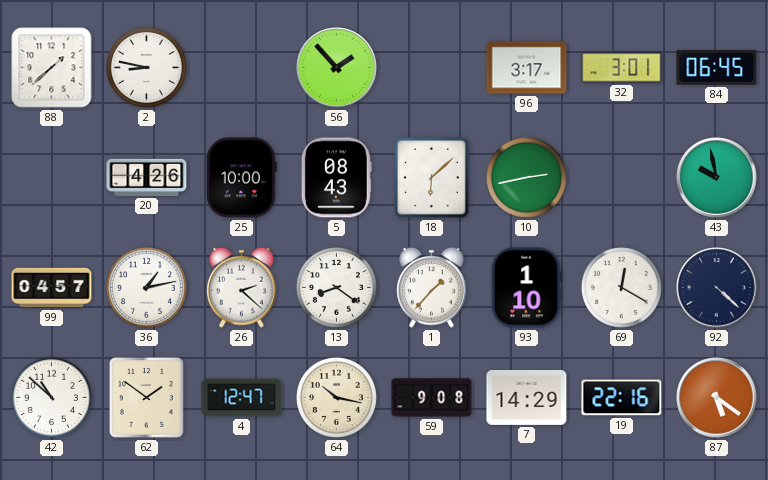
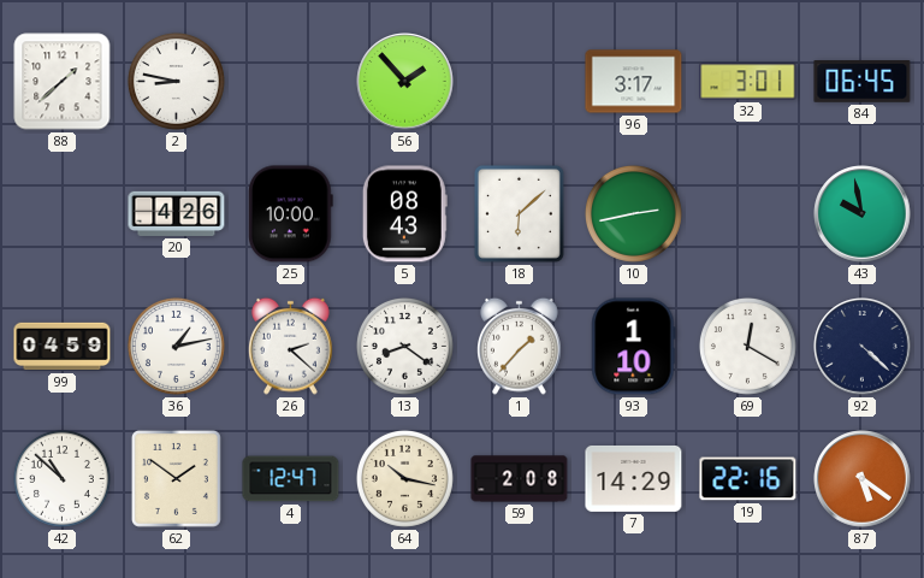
99: 04:57 -> 04:59
59: 9:08 -> 2:08
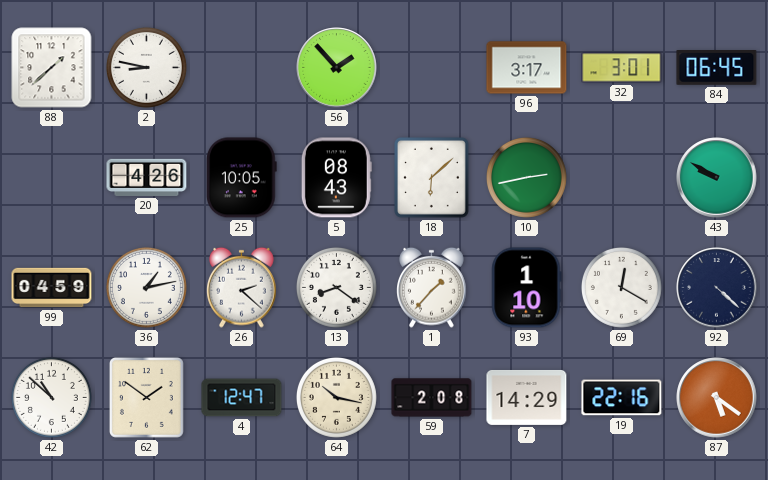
25: 10:00 -> 10:05
43: 9:58 -> 9:50
